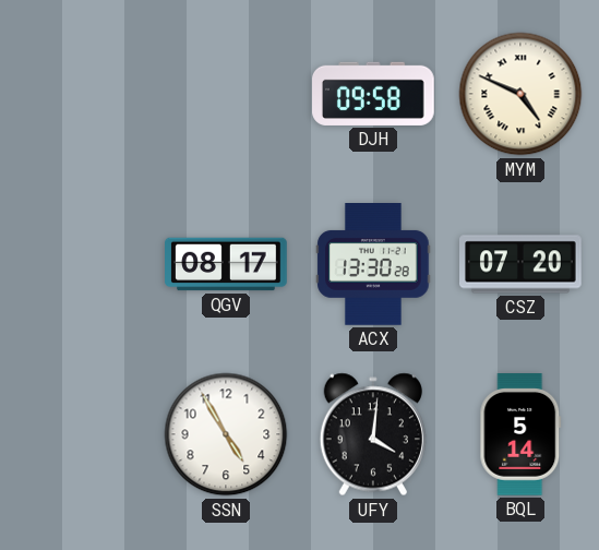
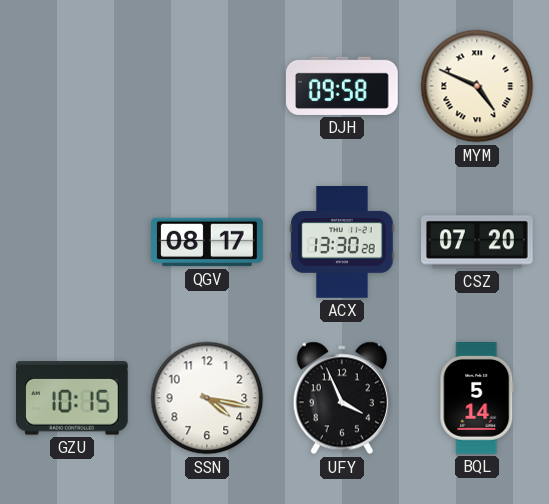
GZU: none -> 10:15
SSN: 4:55 -> 4:17
UFY: 4:01 -> 3:56
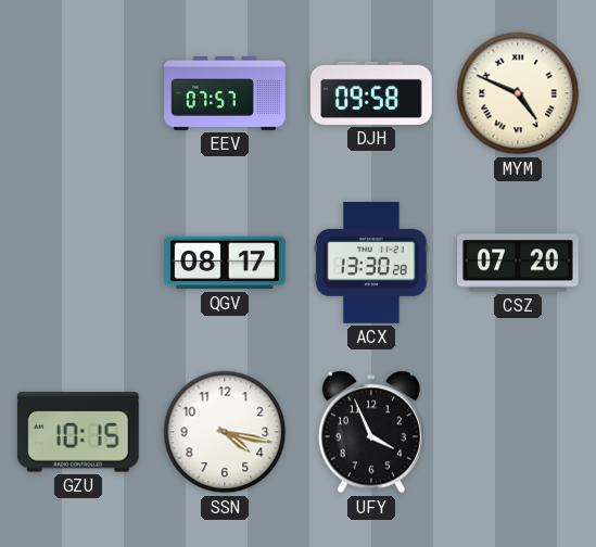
EEV: none -> 07:57
BQL: 5:14 -> none
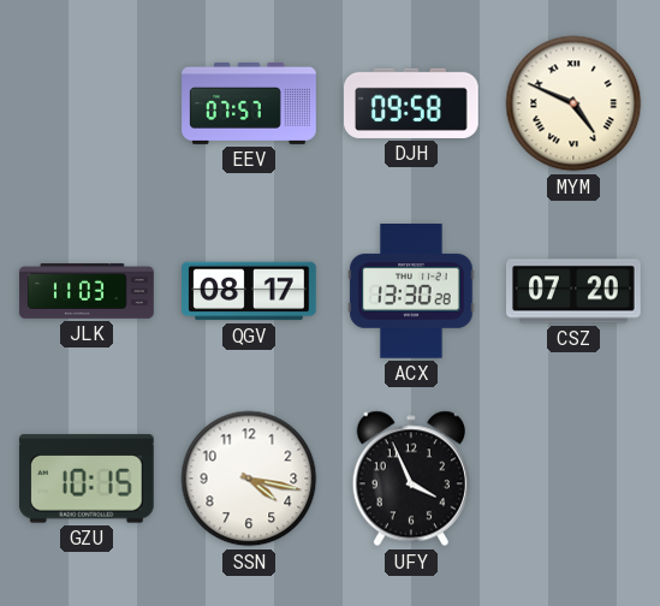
JLK: none -> 11:03
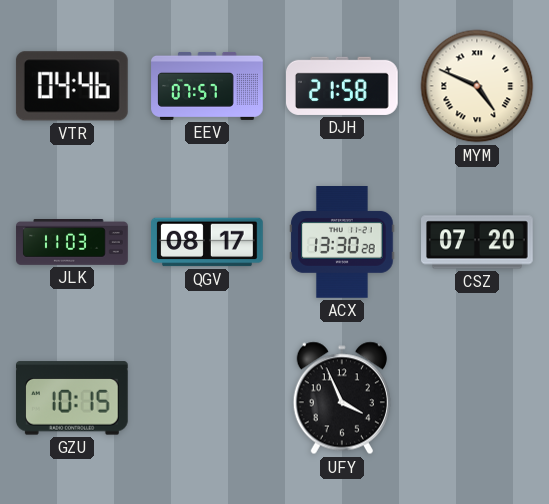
VTR: none -> 04:46
DJH: 09:58 -> 21:58
SSN: 4:17 -> none
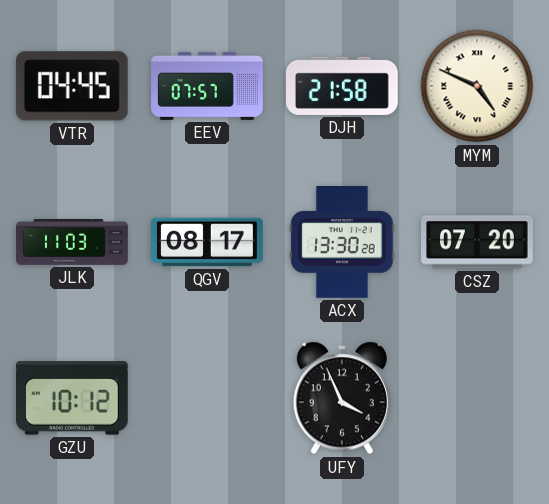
VTR: 04:46 -> 04:45
GZU: 10:15 -> 10:12
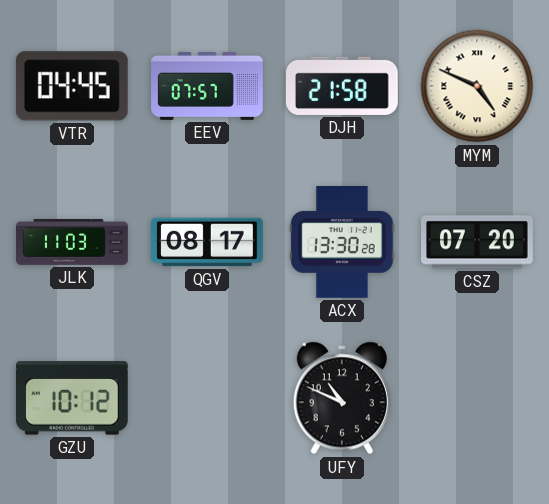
UFY: 3:56 -> 10:49
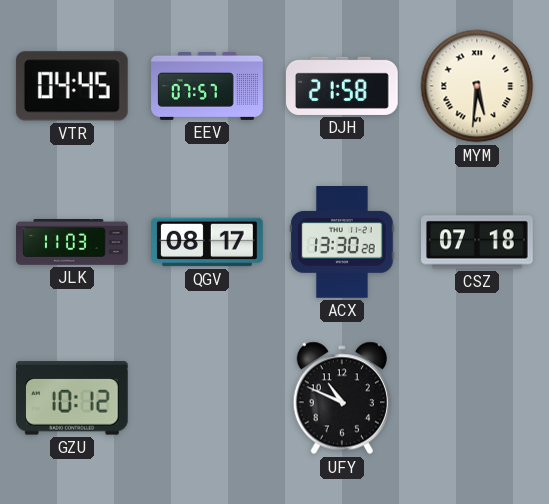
MYM: 4:49 -> 5:31
CSZ: 07:20 -> 07:18
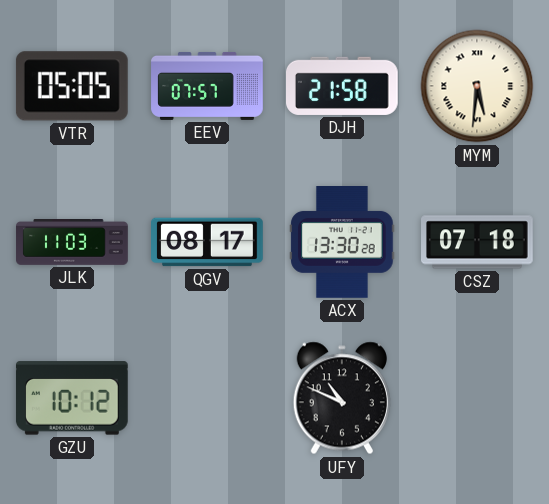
VTR: 04:45 -> 05:05
